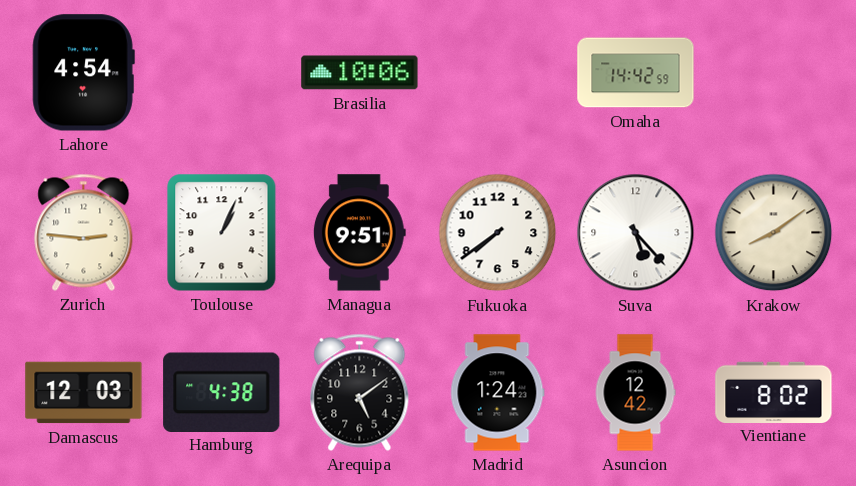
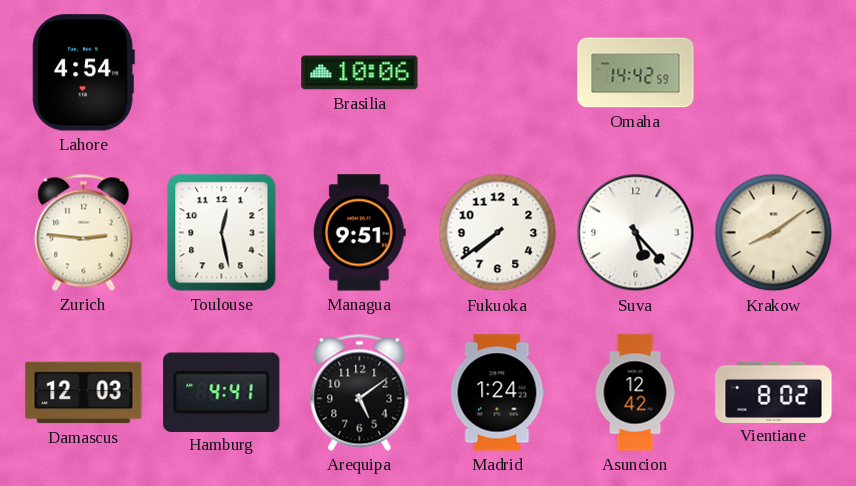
Toulouse: 1:04 -> 12:28
Hamburg: 4:38 -> 4:41
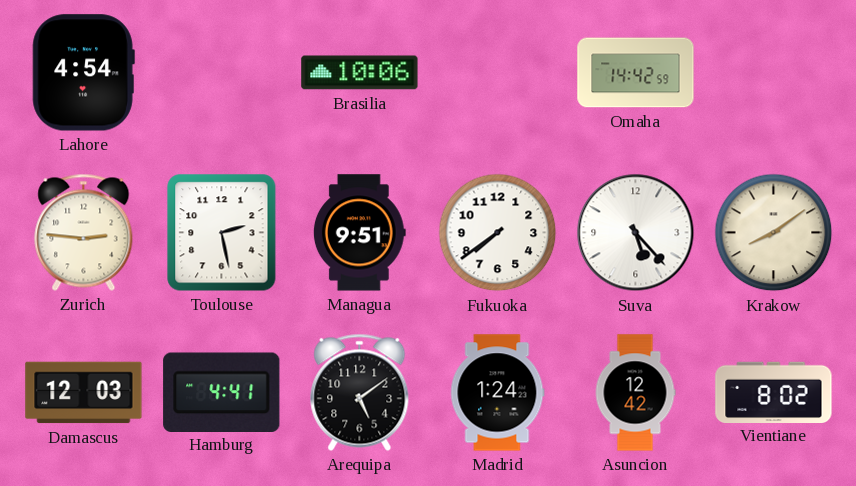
Toulouse: 12:28 -> 2:28
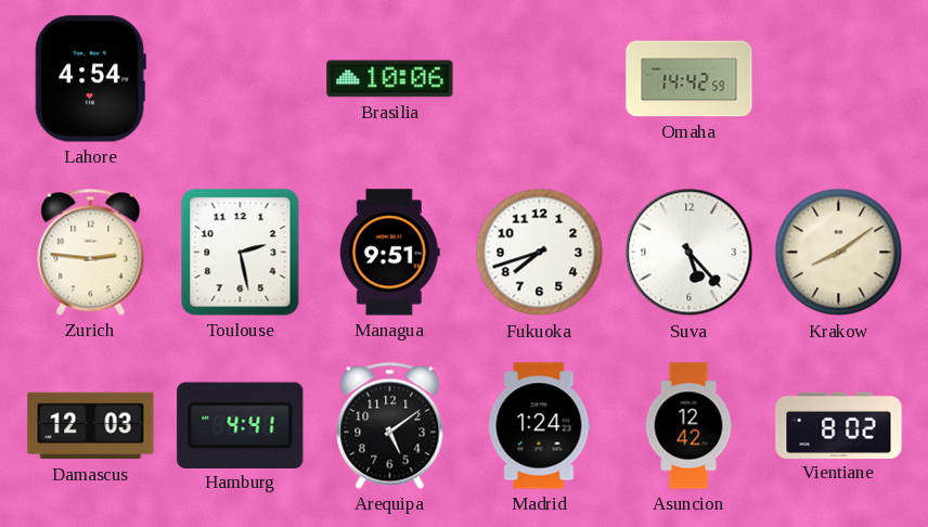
Fukuoka: 7:39 -> 7:42
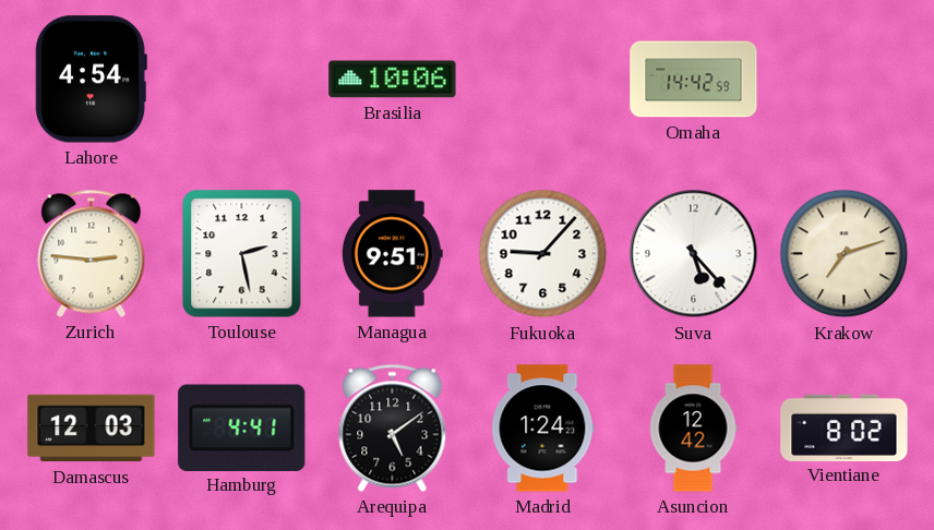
Fukuoka: 7:42 -> 9:07
Krakow: 8:09 -> 7:12
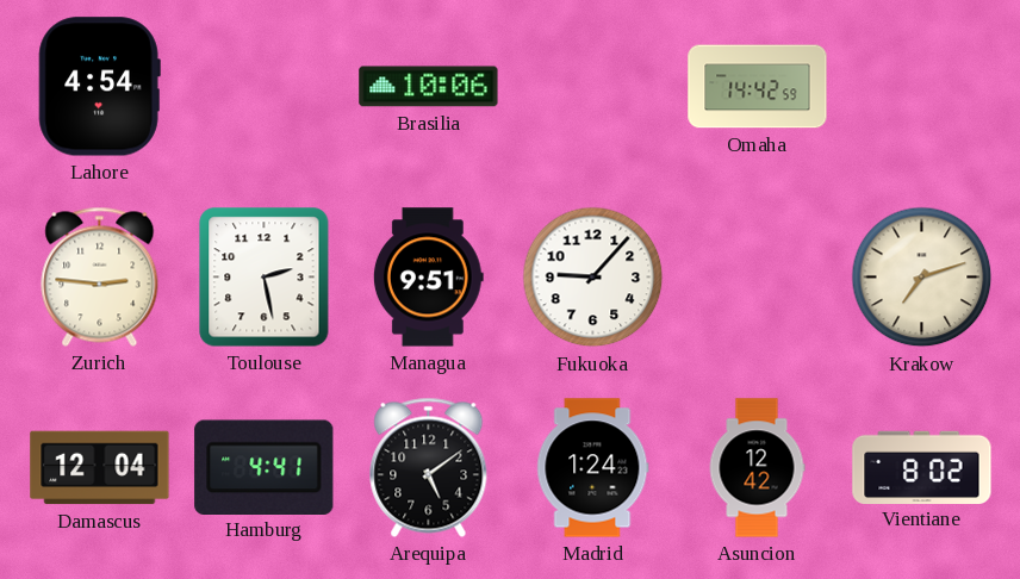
Suva: 5:23 -> none
Damascus: 12:03 -> 12:04
